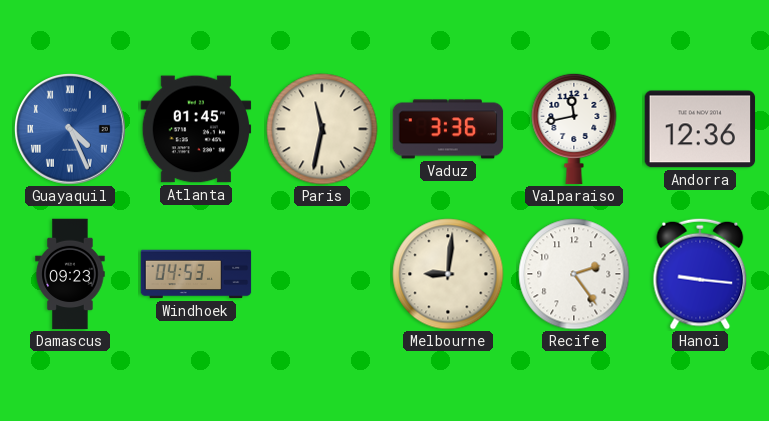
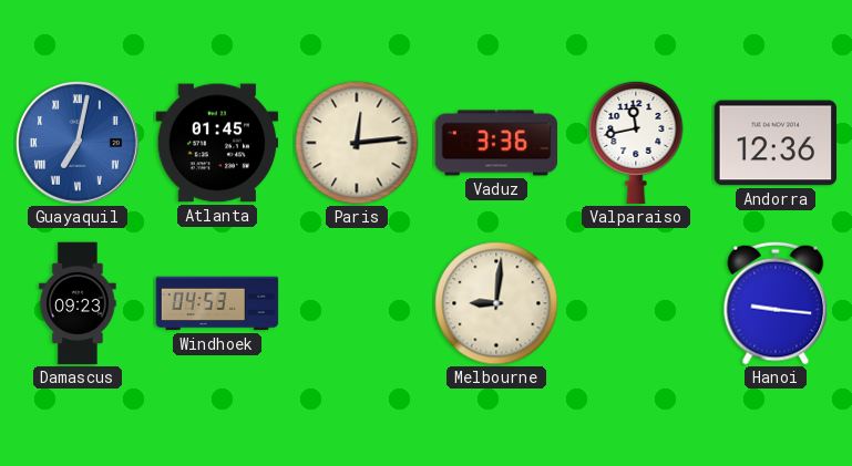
Guayaquil: 4:26 -> 7:02
Paris: 11:32 -> 12:14
Recife: 2:24 -> none
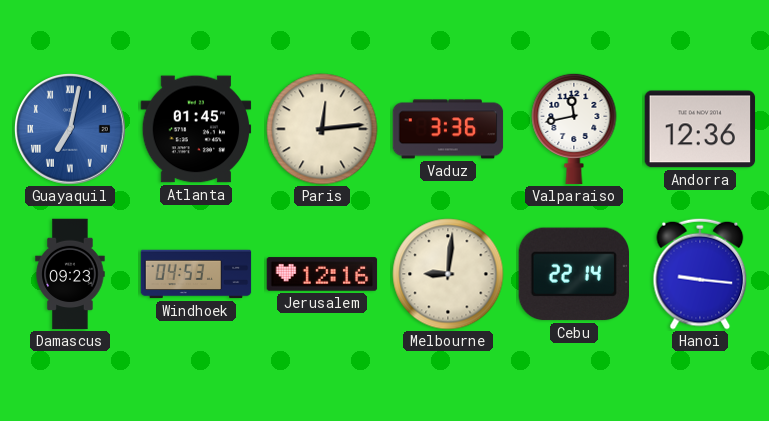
Jerusalem: none -> 12:16
Cebu: none -> 22:14
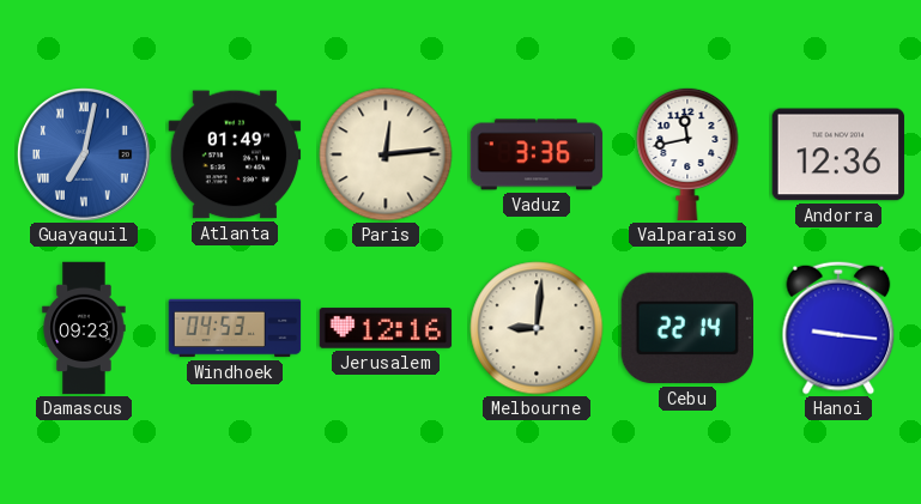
Atlanta: 01:45 -> 01:49
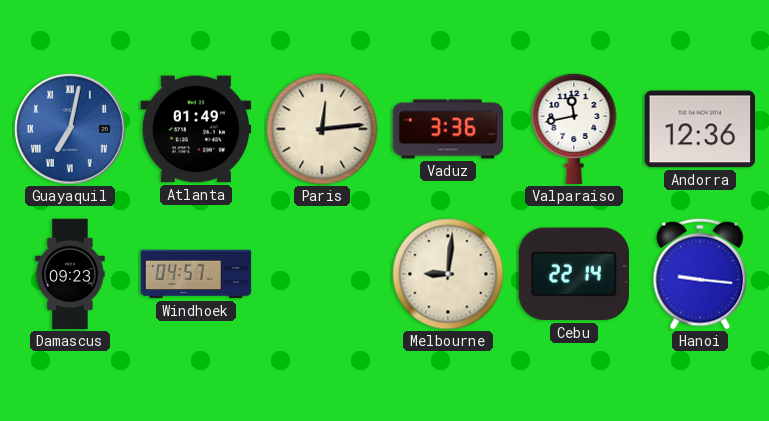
Windhoek: 04:53 -> 04:57
Jerusalem: 12:16 -> none
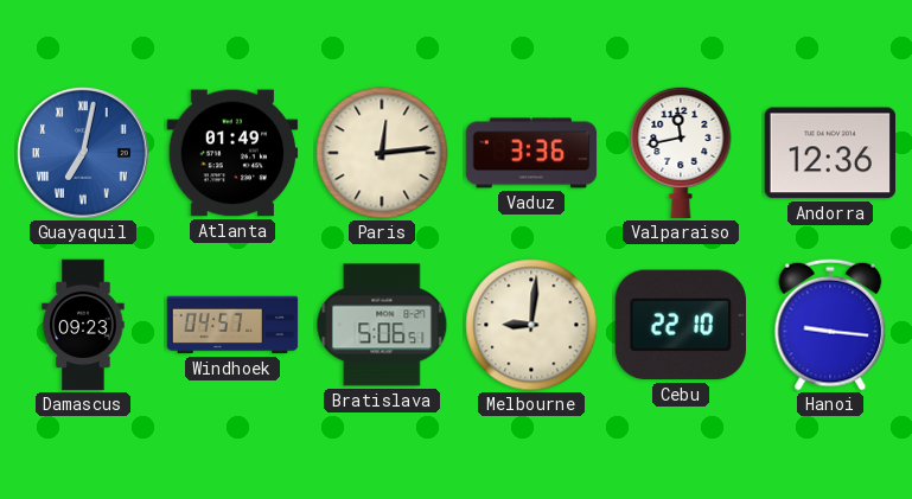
Bratislava: none -> 5:06
Cebu: 22:14 -> 22:10
